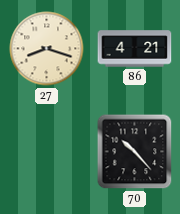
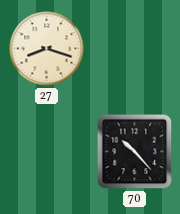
86: 4:21 -> none
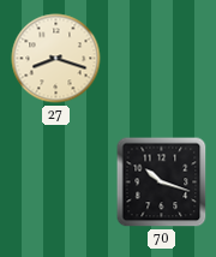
70: 10:23 -> 10:18
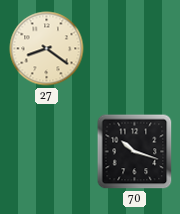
27: 8:18 -> 8:21
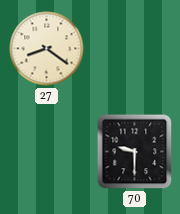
70: 10:18 -> 9:30
